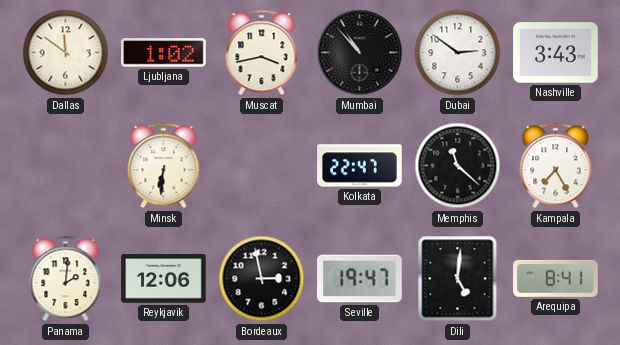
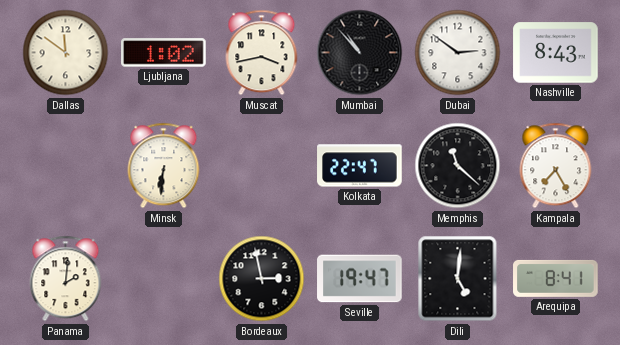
Nashville: 3:43 -> 8:43
Reykjavik: 12:06 -> none
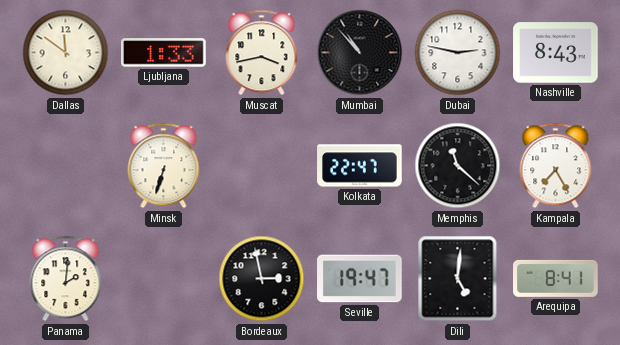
Ljubljana: 1:02 -> 1:33
Dubai: 2:51 -> 2:47
Minsk: 6:31 -> 6:33
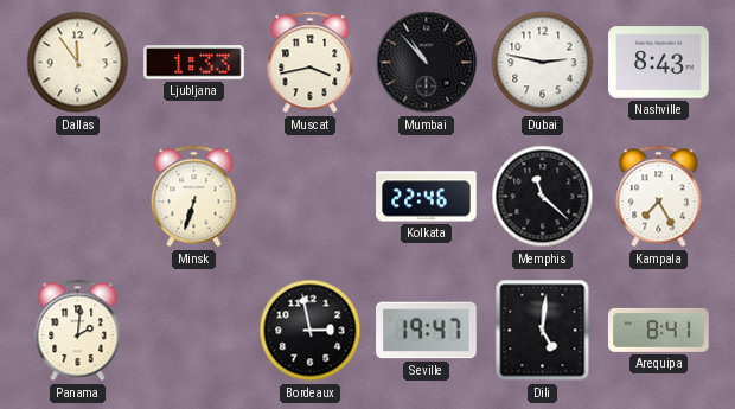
Dallas: 11:51 -> 11:54
Kolkata: 22:47 -> 22:46
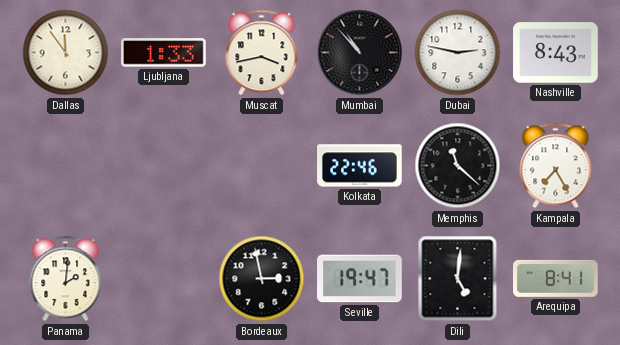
Minsk: 6:33 -> none
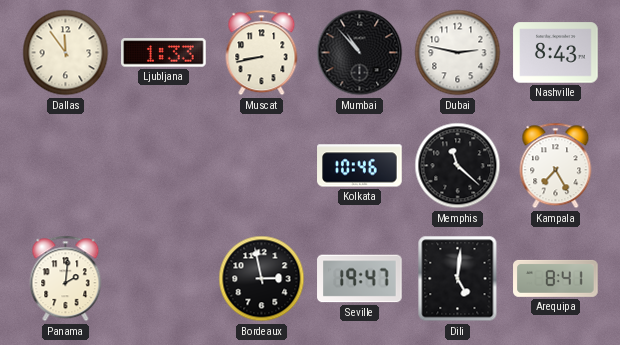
Muscat: 3:43 -> 8:43
Kolkata: 22:46 -> 10:46
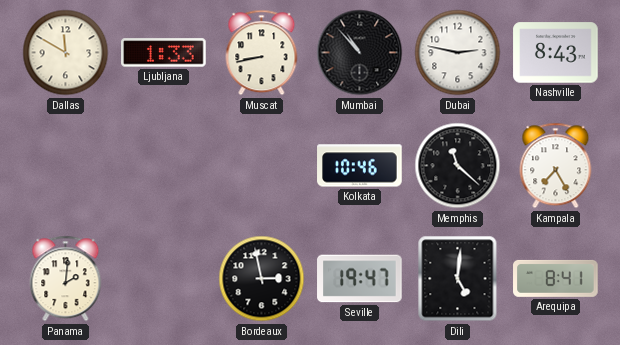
Dallas: 11:54 -> 11:50
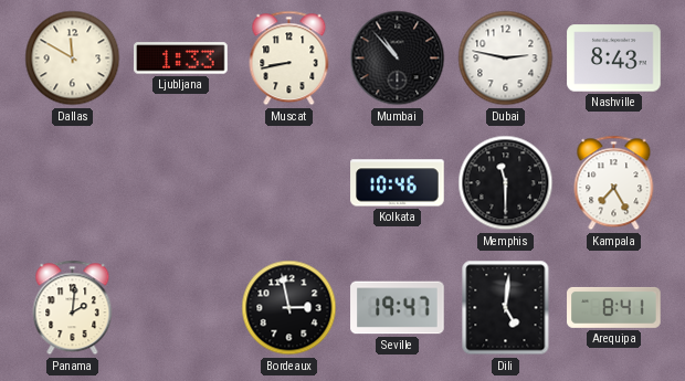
Memphis: 11:22 -> 11:30
